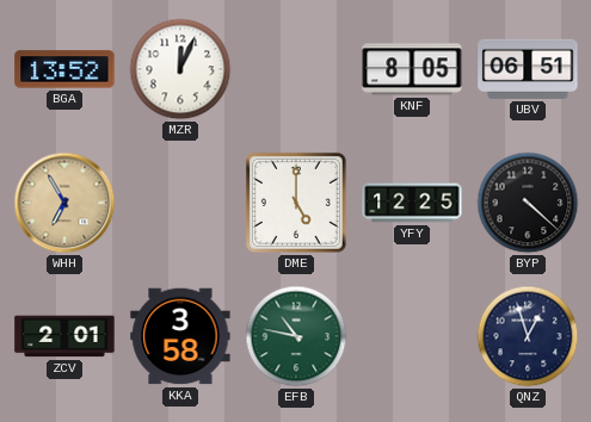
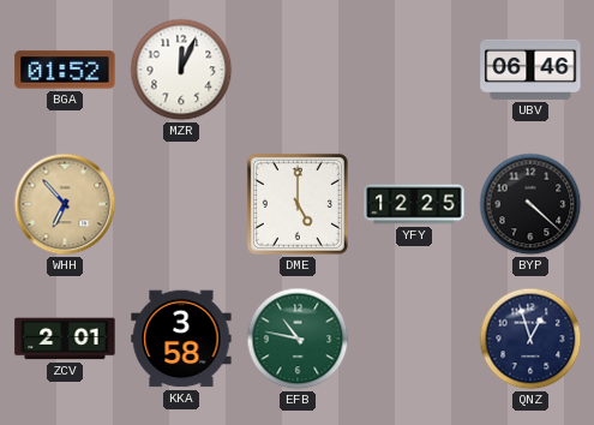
BGA: 13:52 -> 01:52
KNF: 8:05 -> none
UBV: 06:51 -> 06:46
WHH: 6:55 -> 6:53
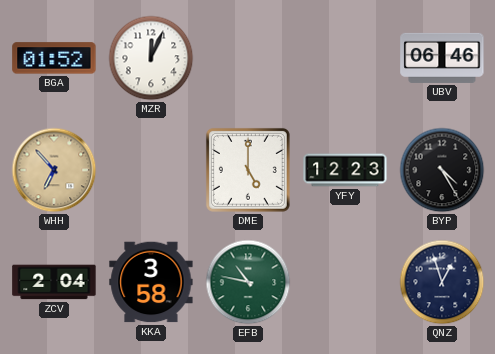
YFY: 12:25 -> 12:23
BYP: 4:22 -> 4:25
ZCV: 2:01 -> 2:04
